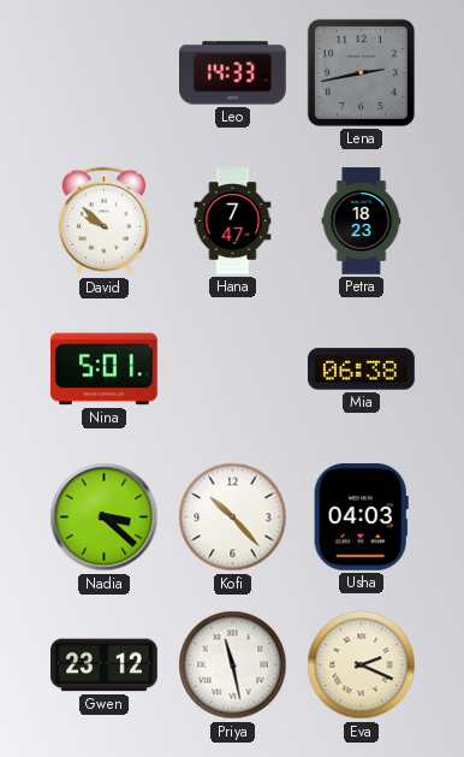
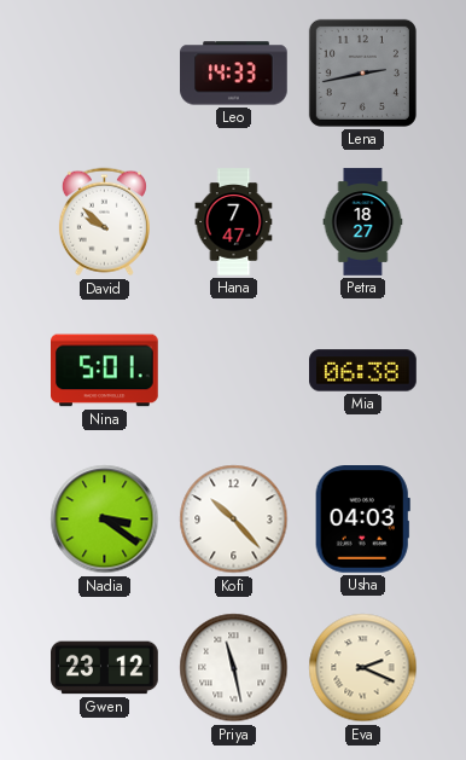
Petra: 18:23 -> 18:27
Nadia: 3:22 -> 3:21
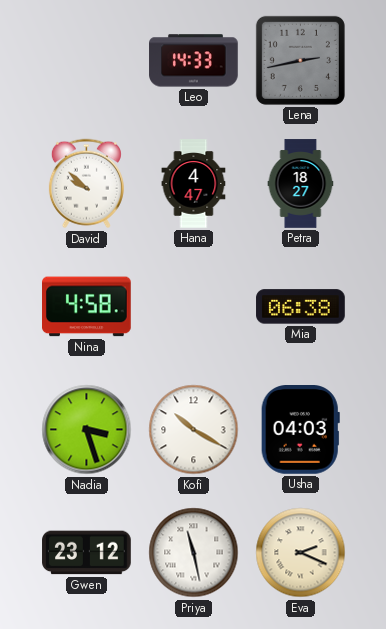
Hana: 7:47 -> 4:47
Nina: 5:01 -> 4:58
Nadia: 3:21 -> 3:27
Kofi: 10:23 -> 10:20
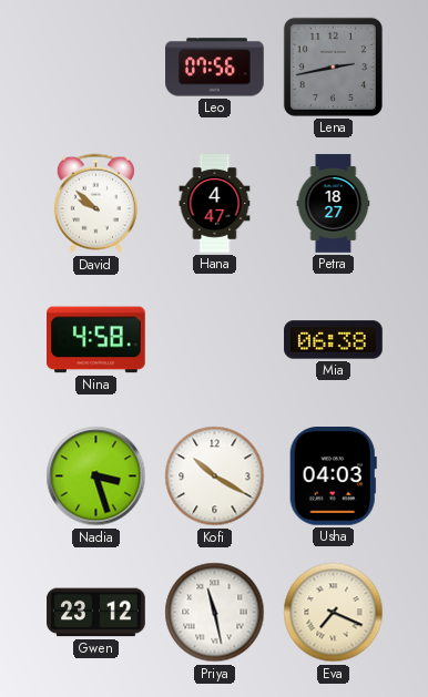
Leo: 14:33 -> 07:56
Eva: 2:19 -> 7:19
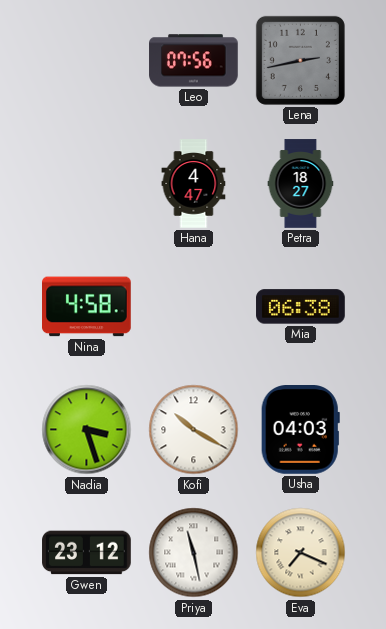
David: 9:52 -> none
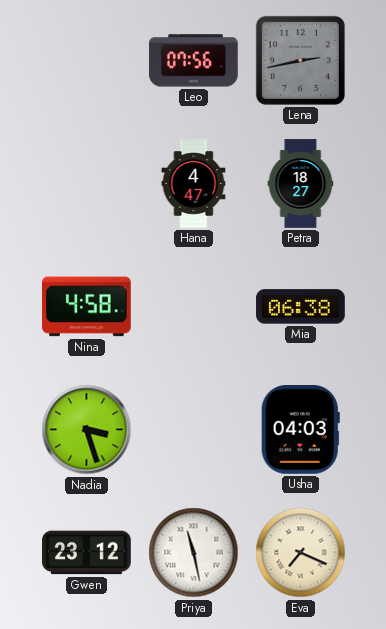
Kofi: 10:20 -> none
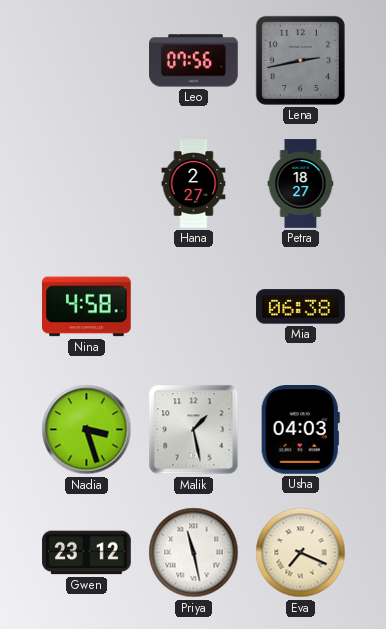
Hana: 4:47 -> 2:27
Malik: none -> 1:28
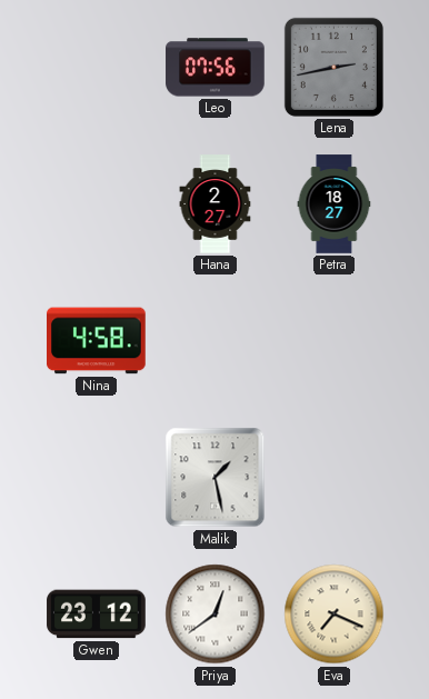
Mia: 06:38 -> none
Nadia: 3:27 -> none
Usha: 04:03 -> none
Priya: 11:28 -> 12:39
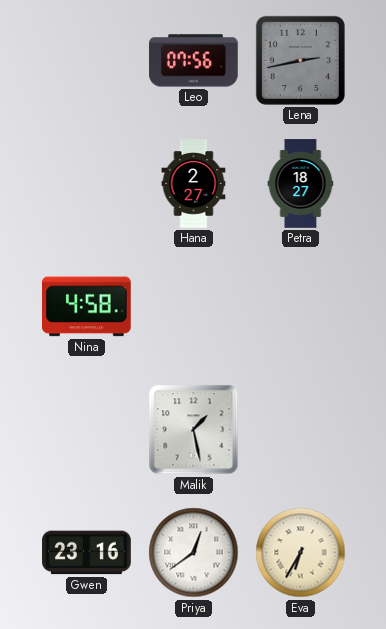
Gwen: 23:12 -> 23:16
Eva: 7:19 -> 6:35
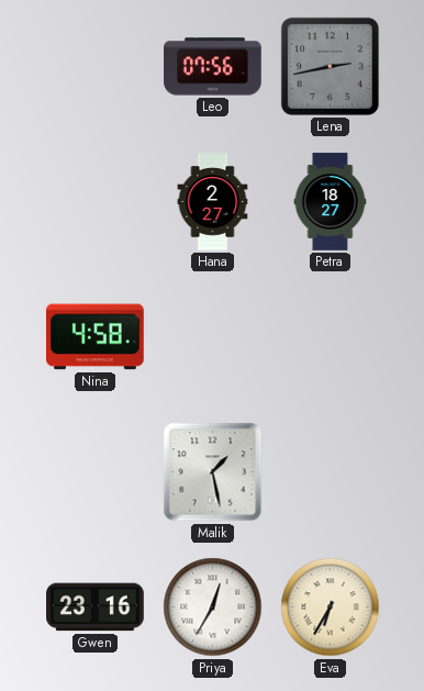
Priya: 12:39 -> 12:35
